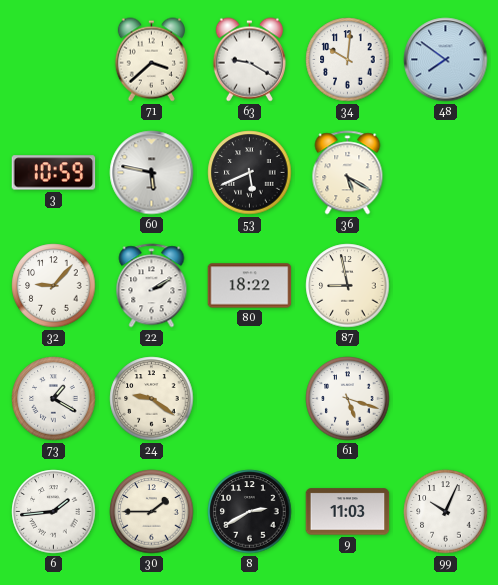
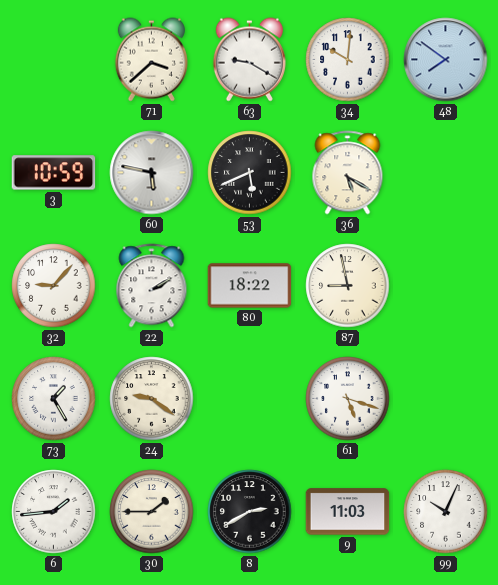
73: 1:20 -> 1:25
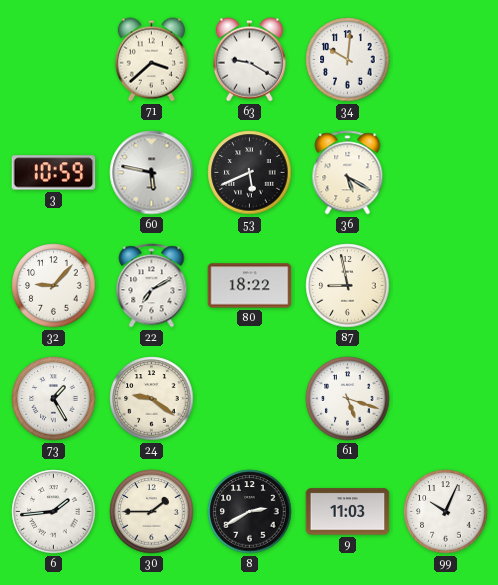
48: 7:51 -> none
22: 2:10 -> 7:10
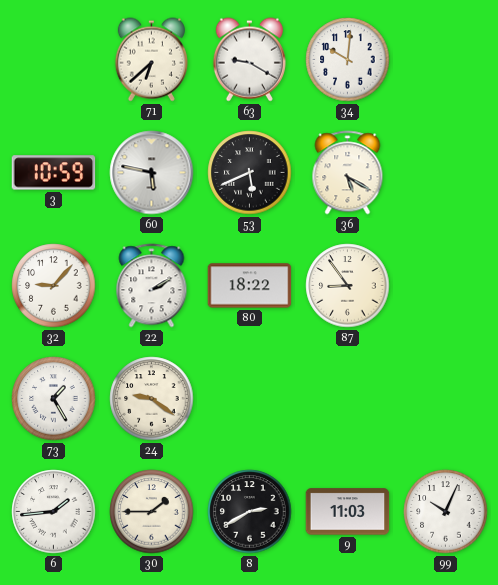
71: 3:38 -> 6:38
22: 7:10 -> 2:10
87: 8:58 -> 8:54
61: 5:18 -> none
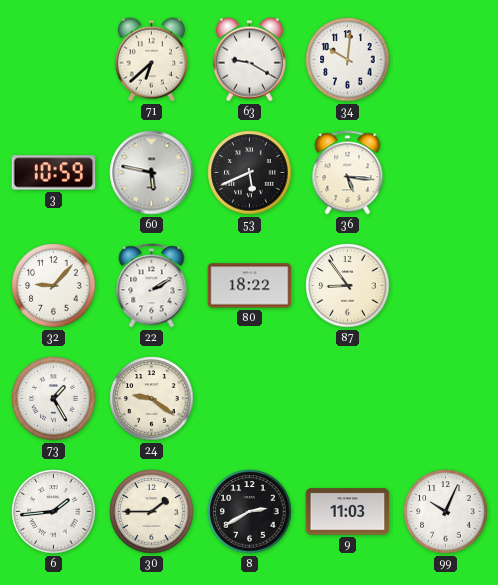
36: 5:20 -> 5:16
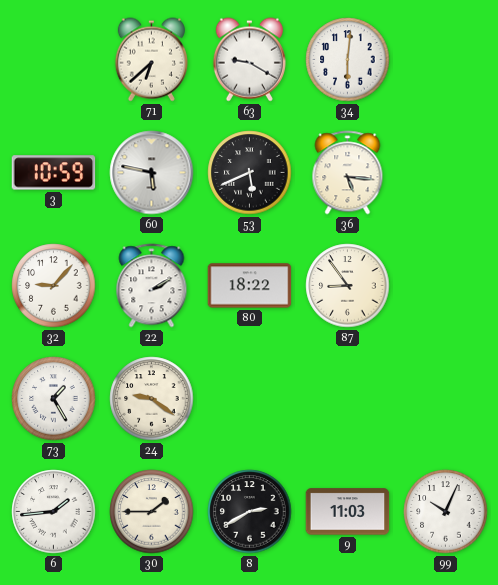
34: 10:01 -> 6:01
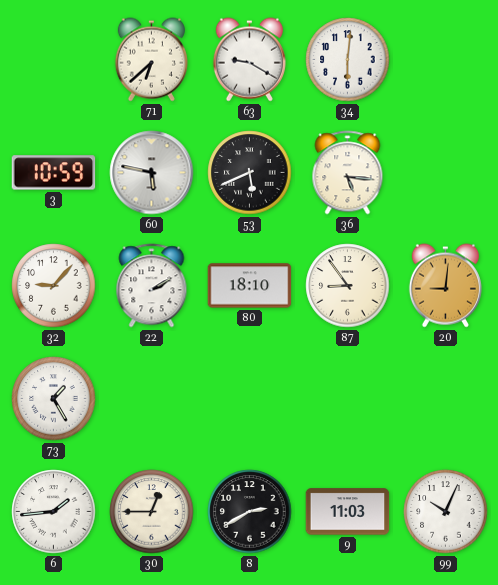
80: 18:22 -> 18:10
20: none -> 9:01
24: 9:21 -> none
30: 1:45 -> 12:45
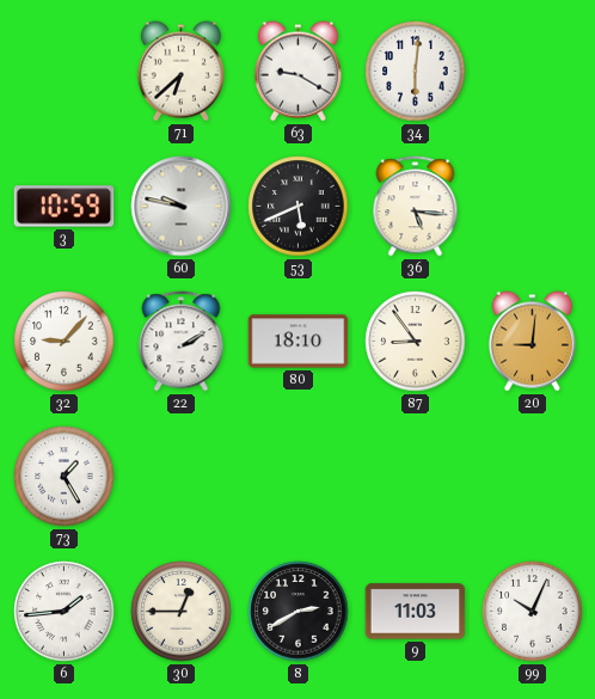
60: 5:47 -> 9:47
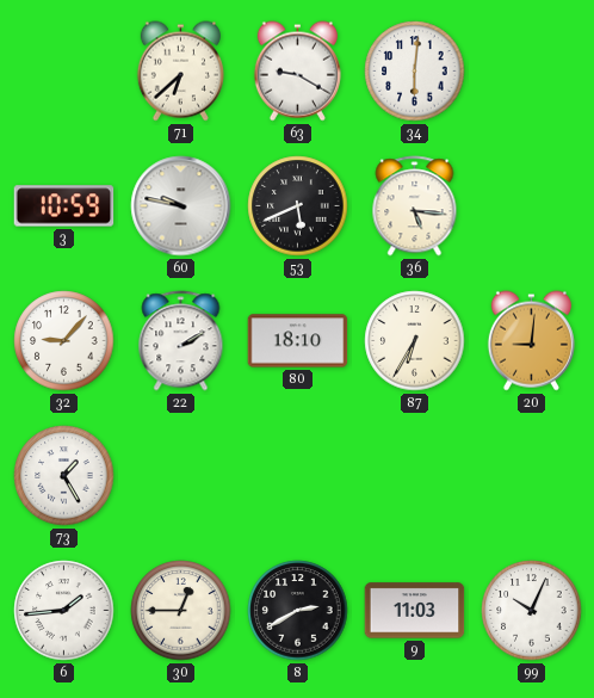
87: 8:54 -> 6:35
